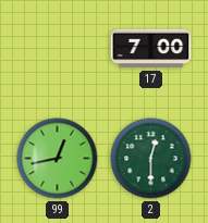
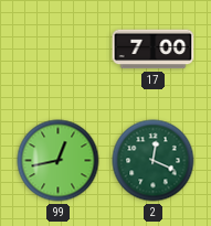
2: 12:30 -> 12:19
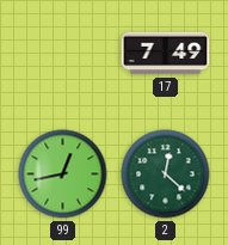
17: 7:00 -> 7:49
2: 12:19 -> 12:22
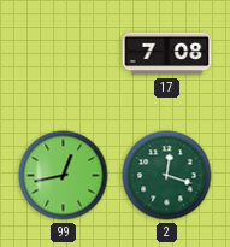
17: 7:49 -> 7:08
2: 12:22 -> 12:18
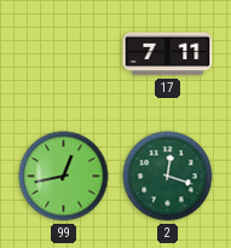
17: 7:08 -> 7:11
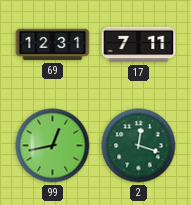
69: none -> 12:31
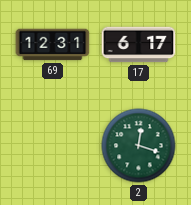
17: 7:11 -> 6:17
99: 12:43 -> none
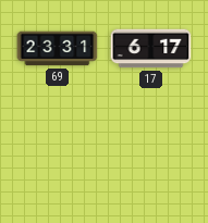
69: 12:31 -> 23:31
2: 12:18 -> none
